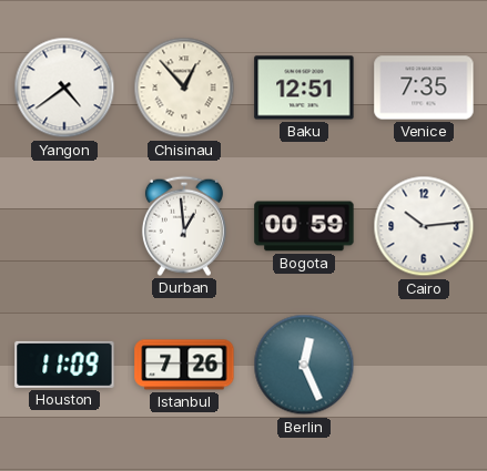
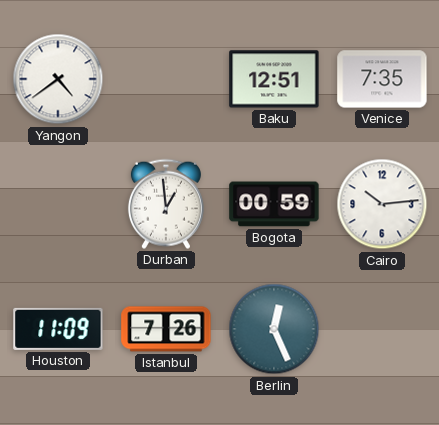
Chisinau: 12:53 -> none
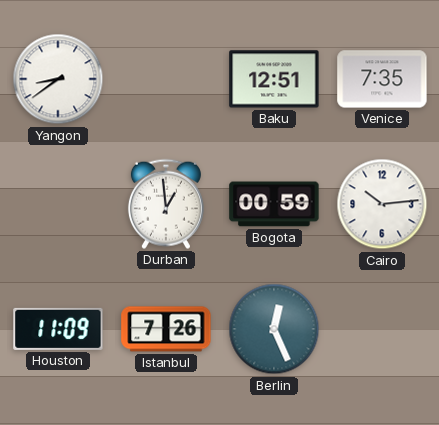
Yangon: 4:39 -> 8:39
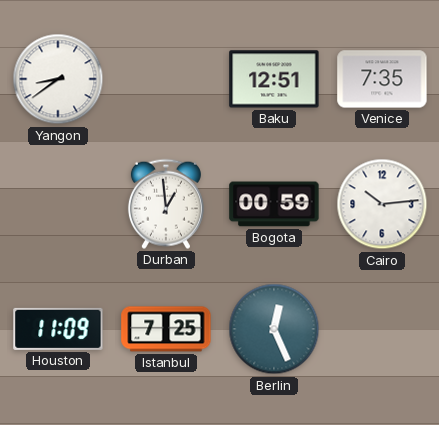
Istanbul: 7:26 -> 7:25
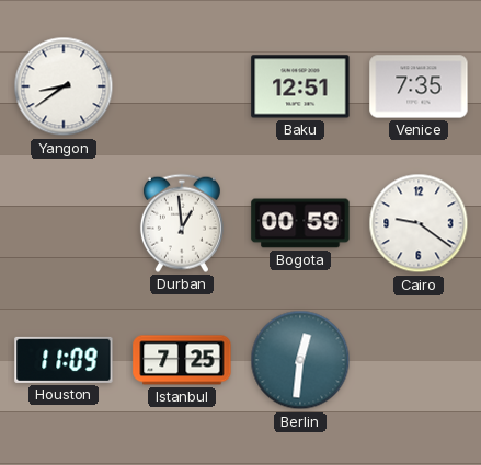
Cairo: 10:14 -> 9:21
Berlin: 12:26 -> 12:31
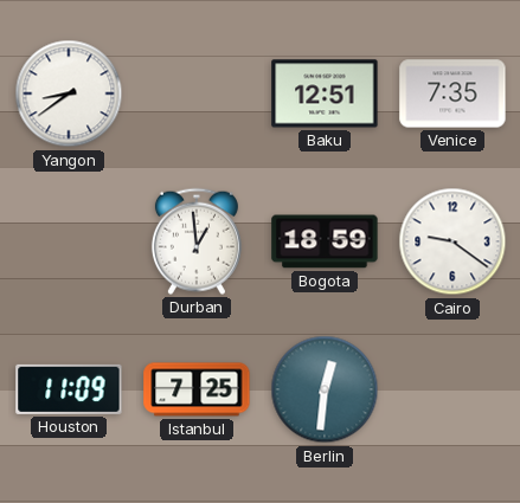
Bogota: 00:59 -> 18:59
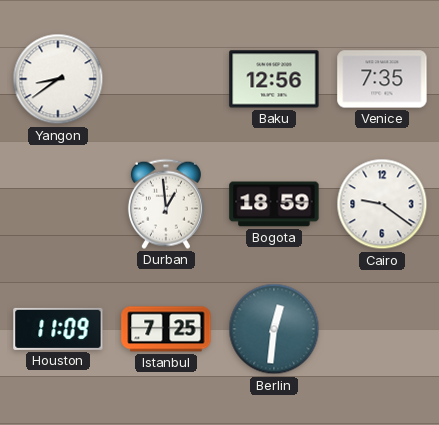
Baku: 12:51 -> 12:56
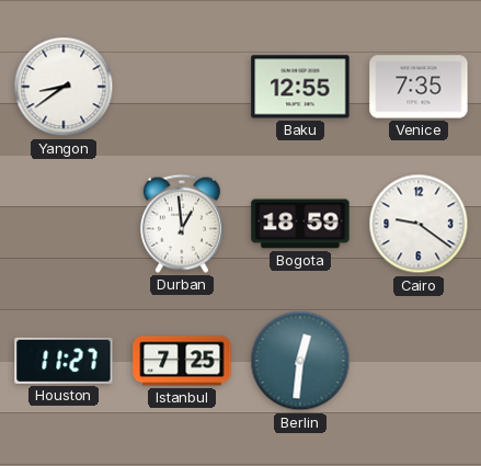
Baku: 12:56 -> 12:55
Houston: 11:09 -> 11:27
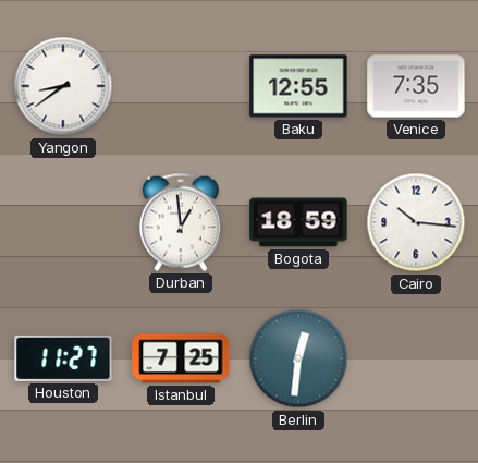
Cairo: 9:21 -> 10:16
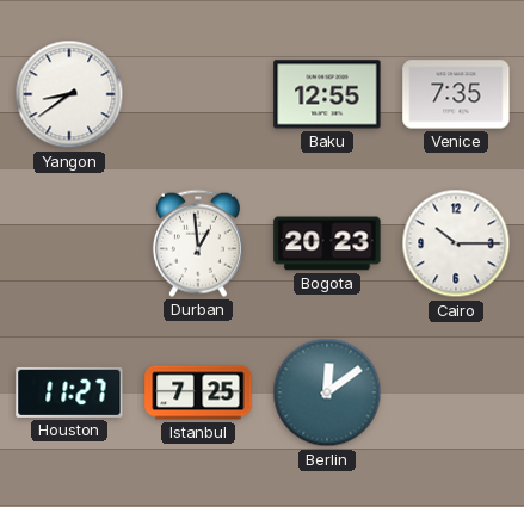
Bogota: 18:59 -> 20:23
Cairo: 10:16 -> 10:15
Berlin: 12:31 -> 12:09
